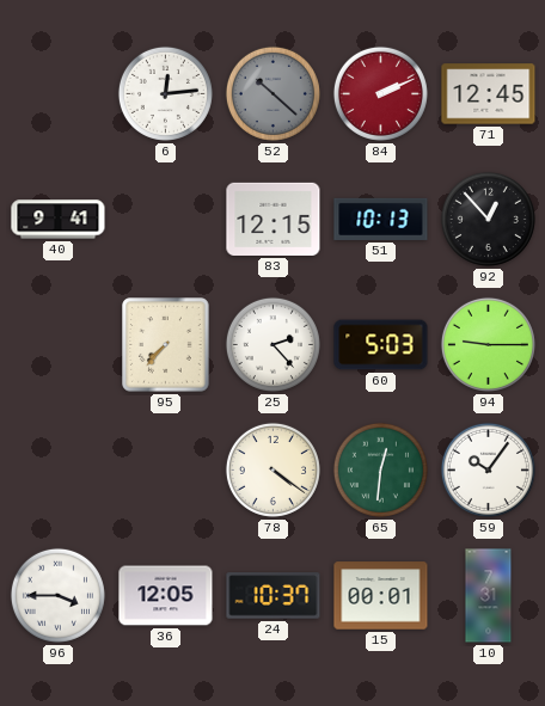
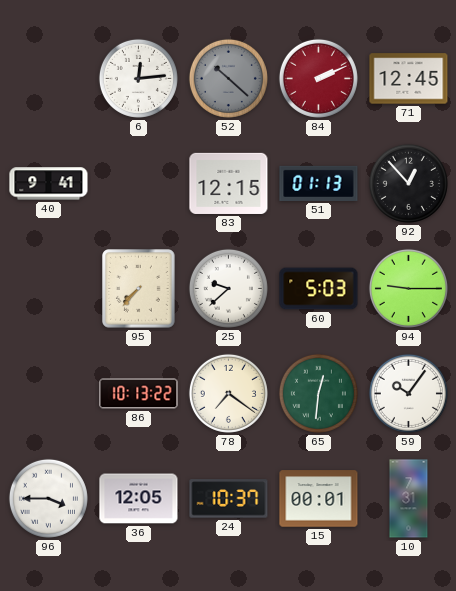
51: 10:13 -> 01:13
25: 2:23 -> 9:38
86: none -> 10:13
78: 4:21 -> 7:21
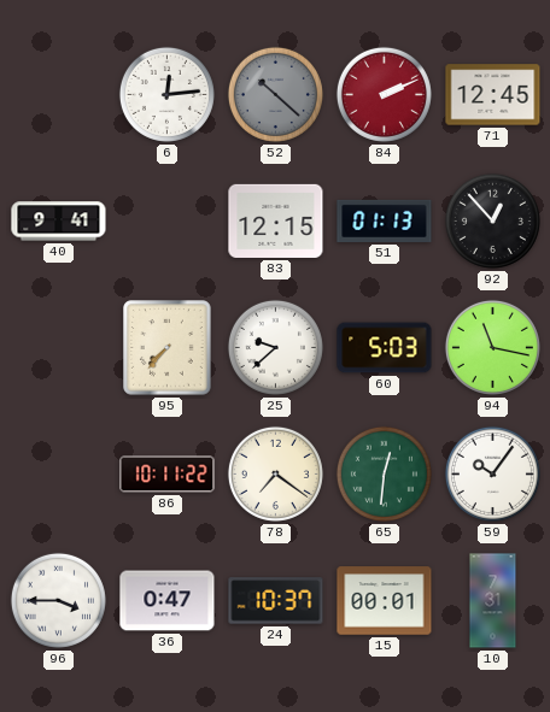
94: 9:15 -> 11:17
86: 10:13 -> 10:11
36: 12:05 -> 0:47
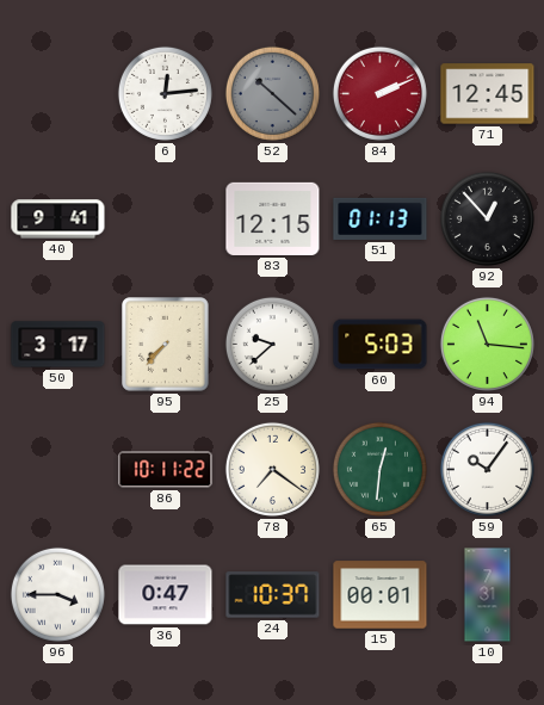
50: none -> 3:17
94: 11:17 -> 11:16
